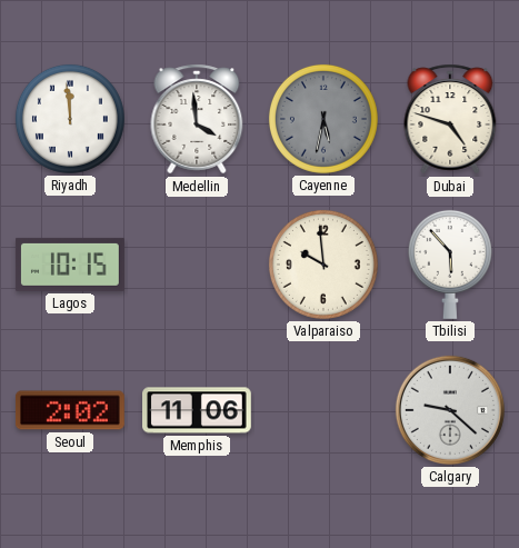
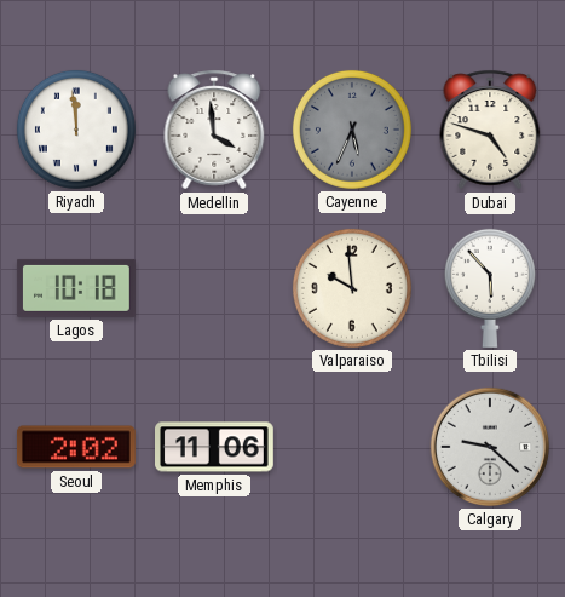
Cayenne: 5:32 -> 5:34
Lagos: 10:15 -> 10:18
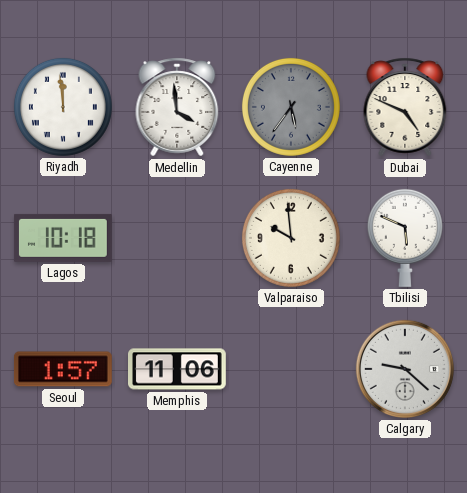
Cayenne: 5:34 -> 5:36
Dubai: 4:48 -> 4:49
Tbilisi: 5:53 -> 5:49
Seoul: 2:02 -> 1:57
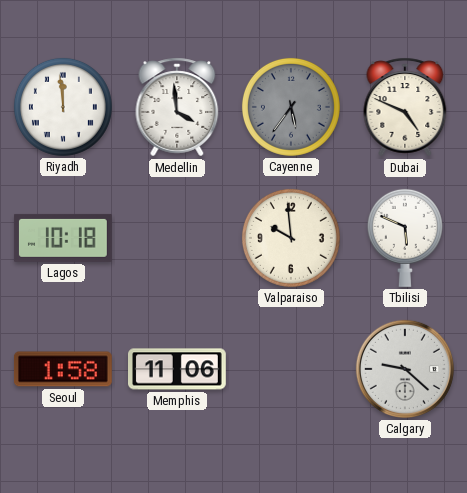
Seoul: 1:57 -> 1:58
